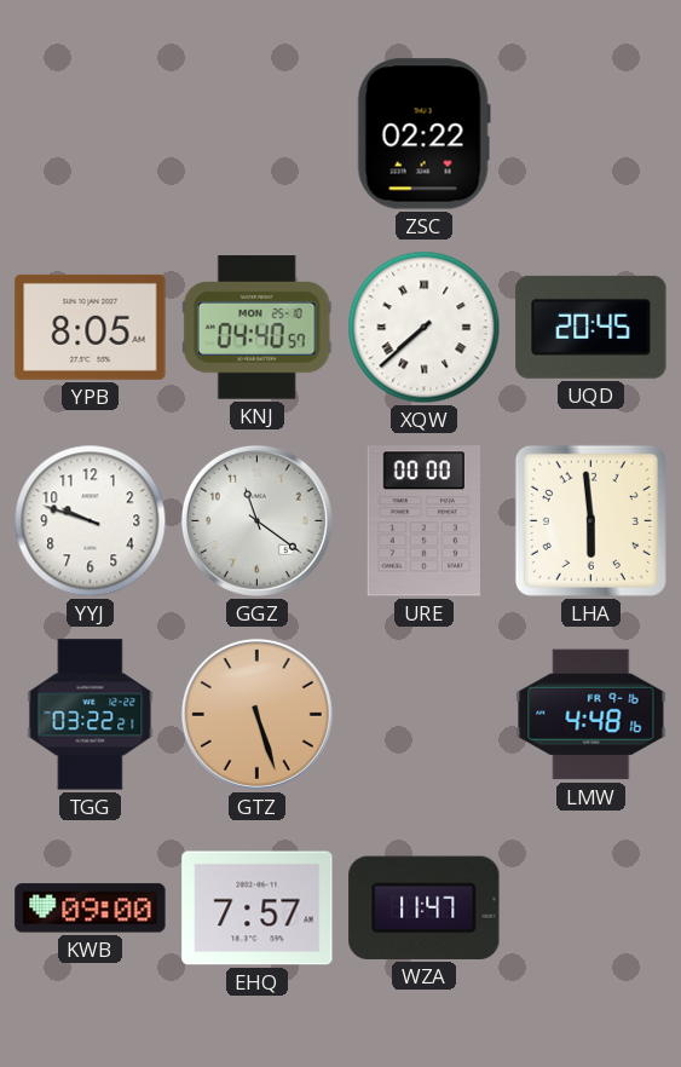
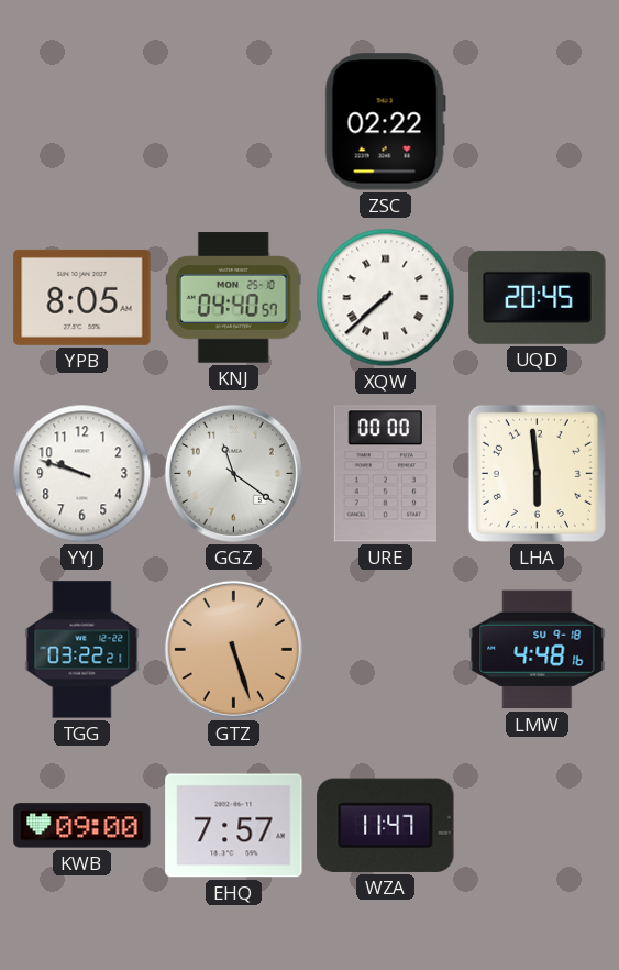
LMW date: FR 9-16 -> SU 9-18
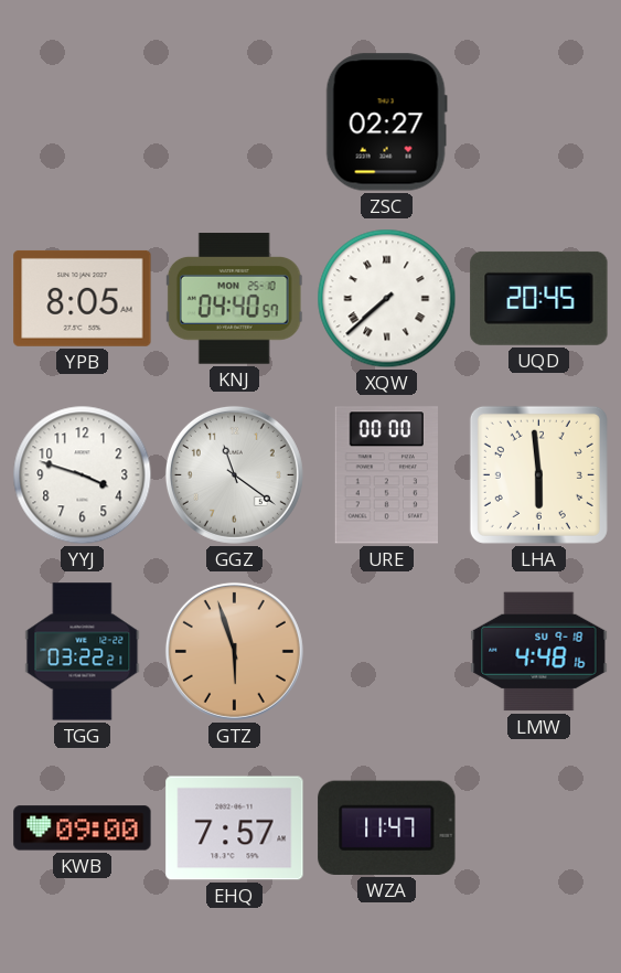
ZSC: 02:22 -> 02:27
YYJ: 9:48 -> 3:48
GTZ: 5:27 -> 5:57
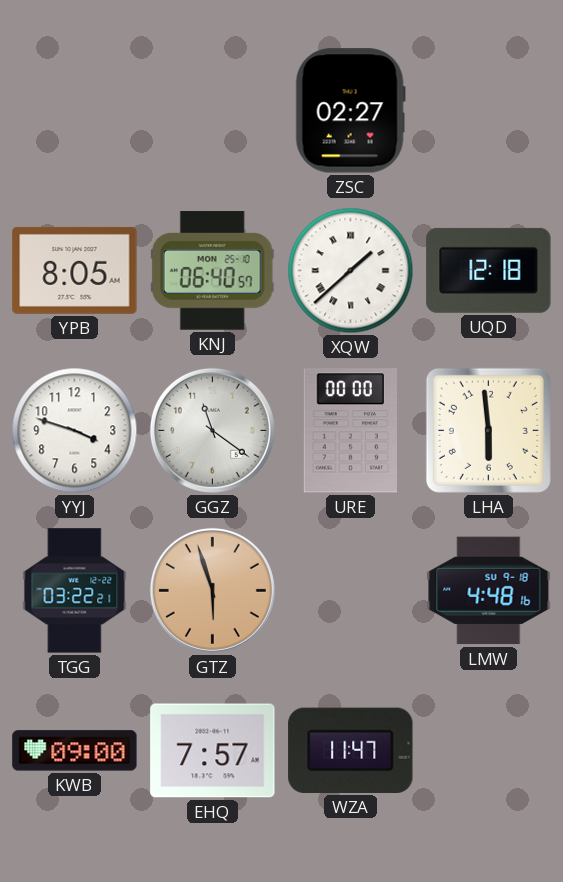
KNJ: 04:40 -> 06:40
XQW: 7:38 -> 1:38
UQD: 20:45 -> 12:18
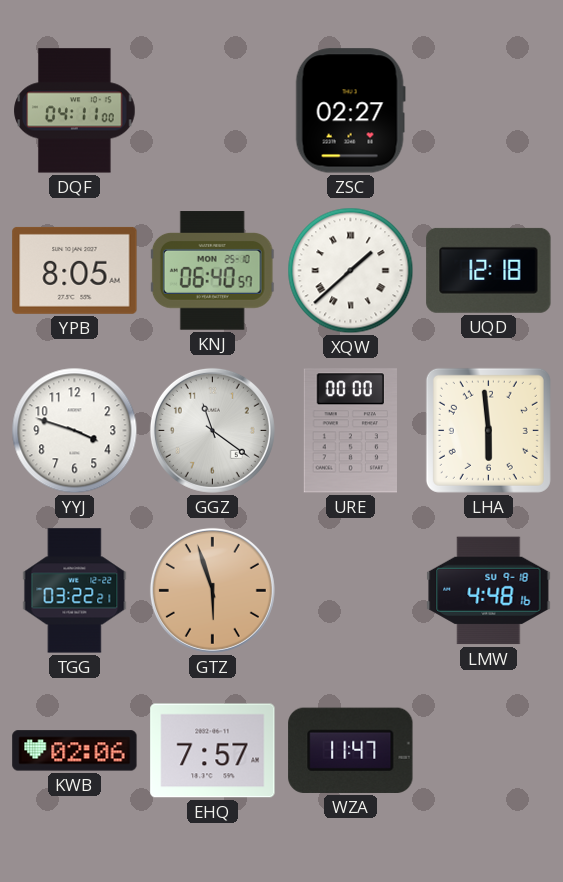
DQF: none -> 04:11
KWB: 09:00 -> 02:06
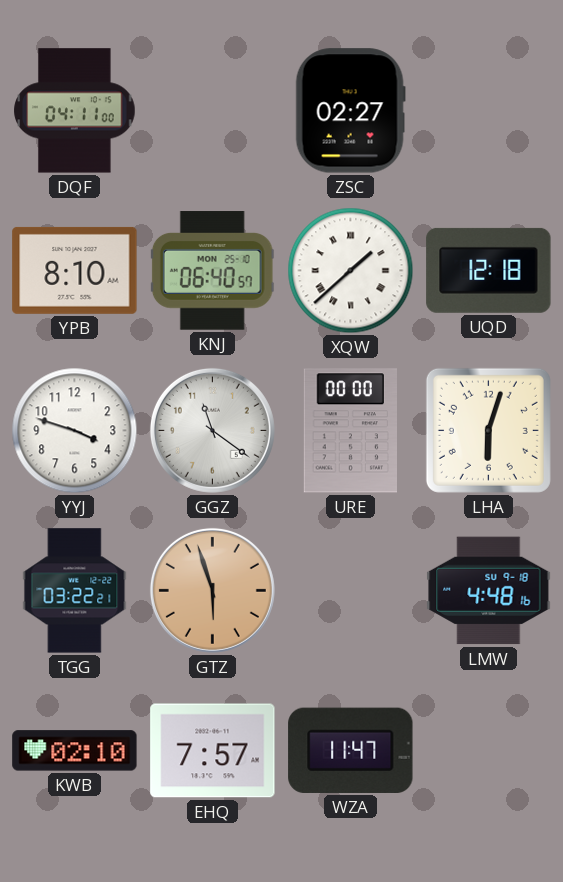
YPB: 8:05 -> 8:10
LHA: 5:59 -> 6:03
KWB: 02:06 -> 02:10
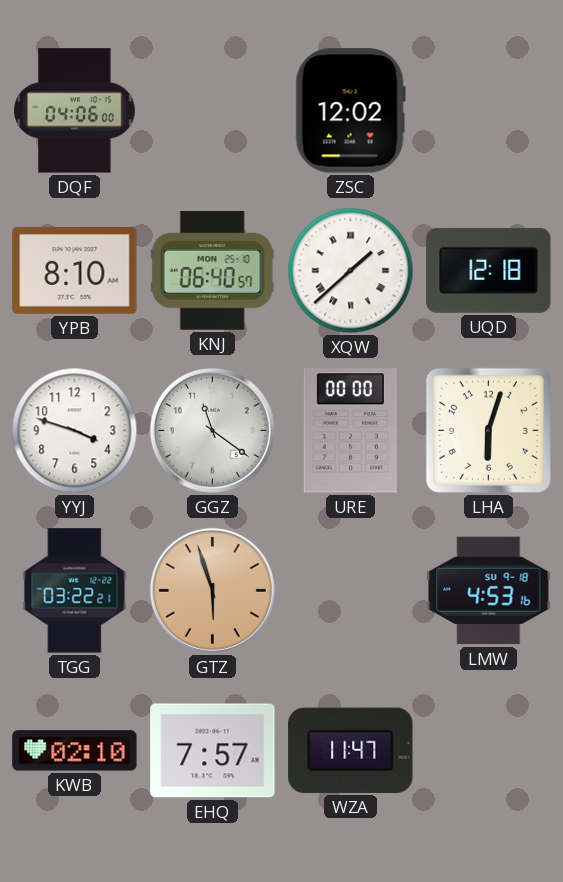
DQF: 04:11 -> 04:06
ZSC: 02:27 -> 12:02
LMW: 4:48 -> 4:53
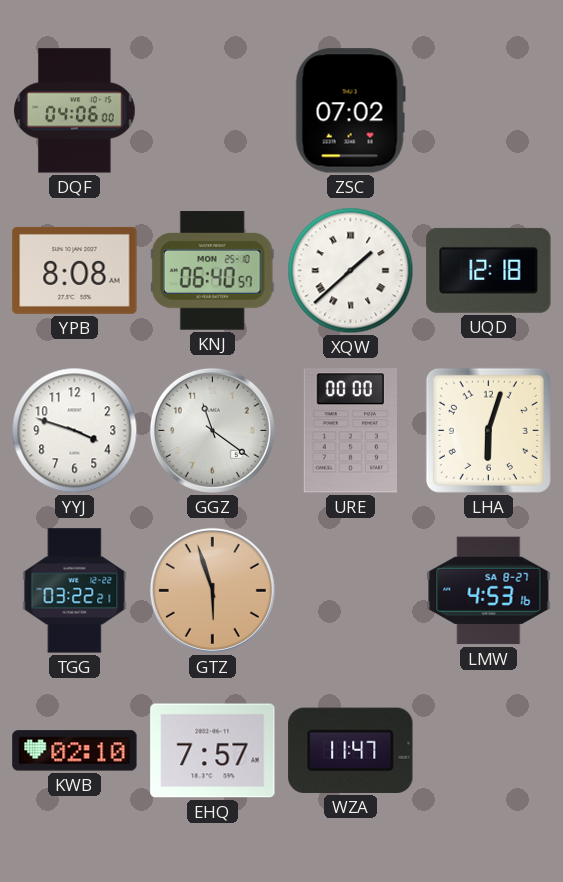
ZSC: 12:02 -> 07:02
YPB: 8:10 -> 8:08
LMW date: SU 9-18 -> SA 8-27
